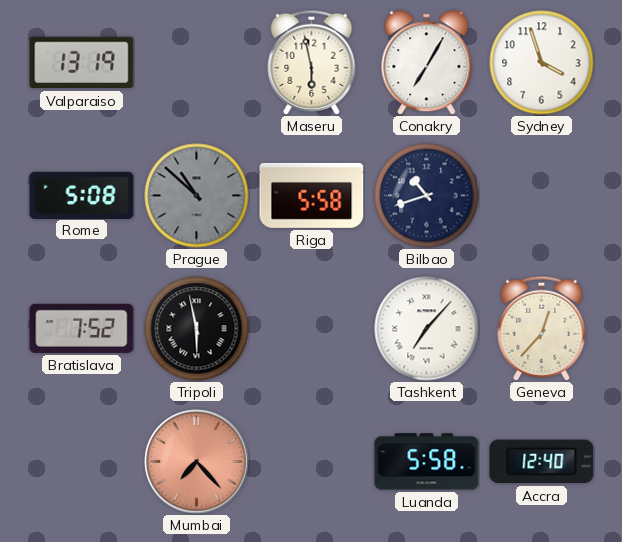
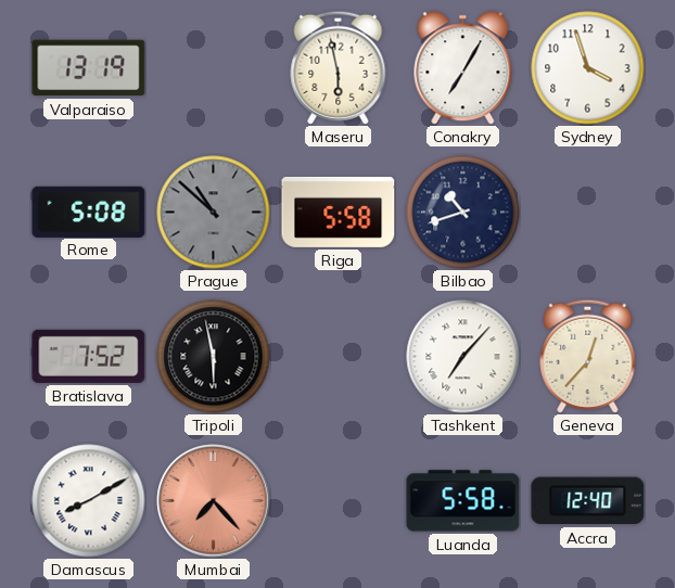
Damascus: none -> 8:10
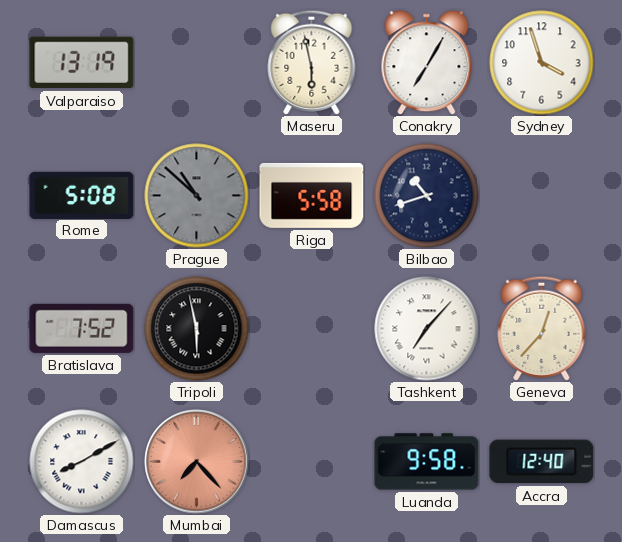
Luanda: 5:58 -> 9:58
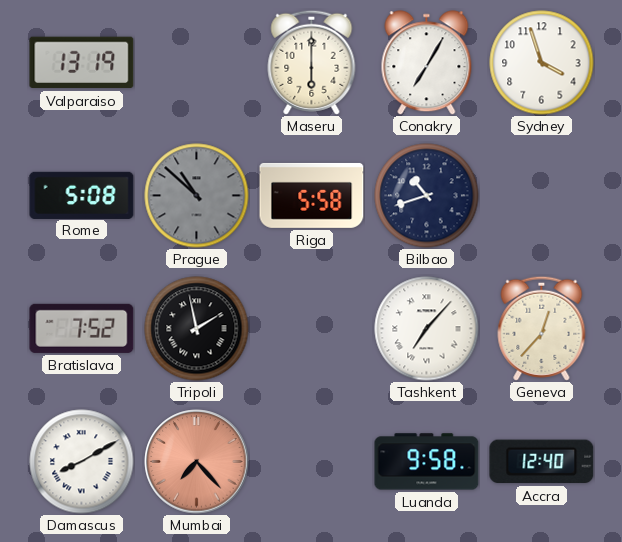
Maseru: 5:58 -> 6:00
Tripoli: 5:58 -> 1:58
